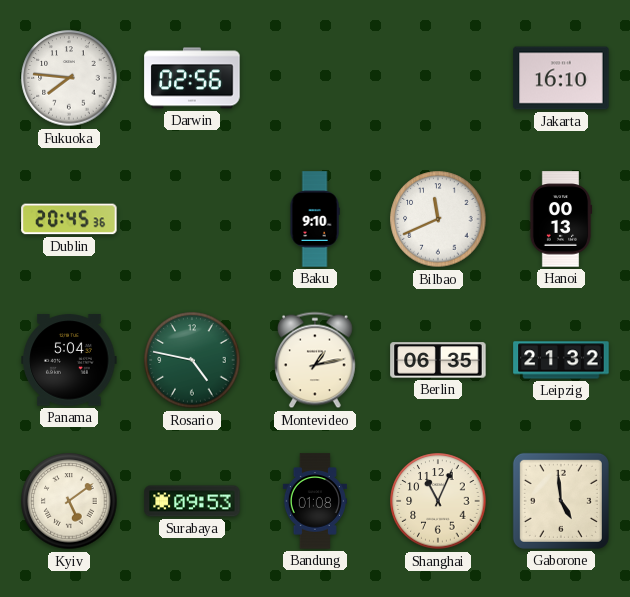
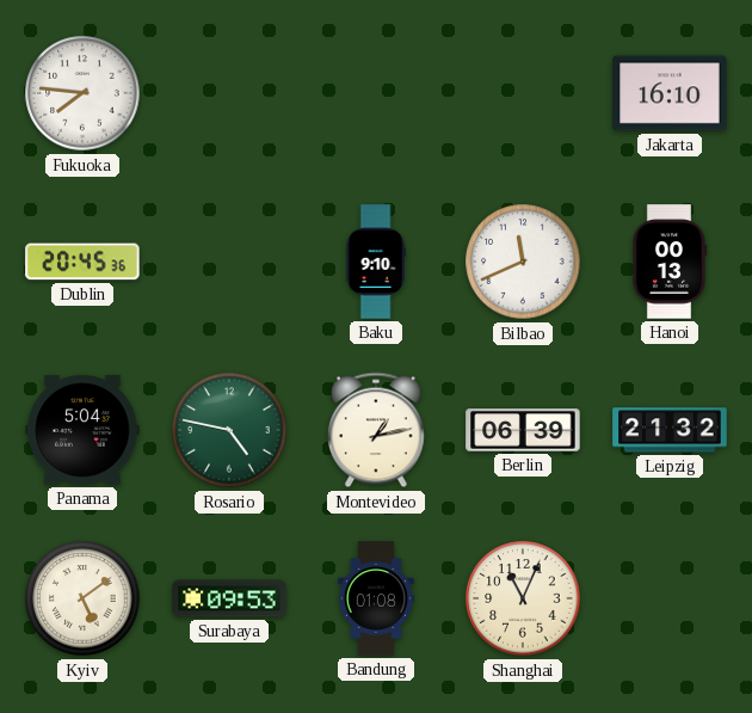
Darwin: 02:56 -> none
Berlin: 06:35 -> 06:39
Gaborone: 4:59 -> none
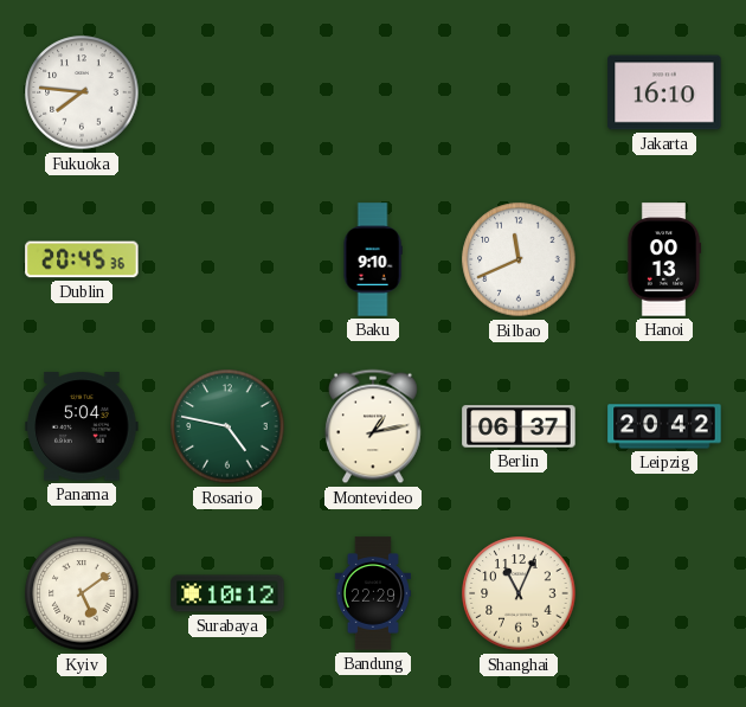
Berlin: 06:39 -> 06:37
Leipzig: 21:32 -> 20:42
Surabaya: 09:53 -> 10:12
Bandung: 01:08 -> 22:29
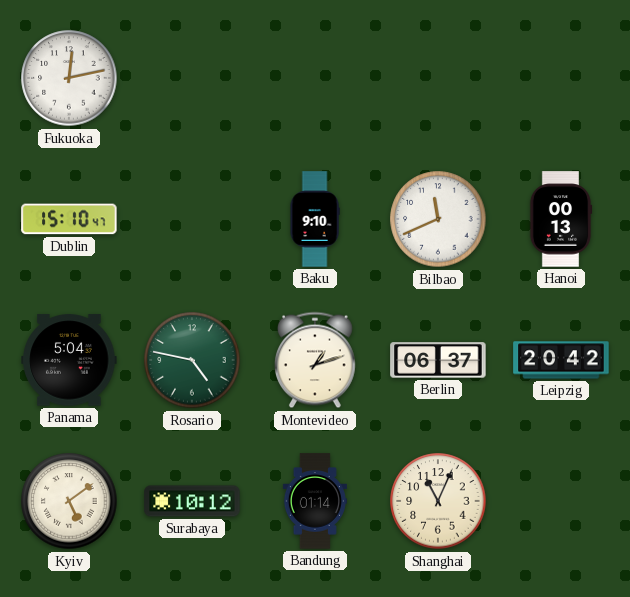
Fukuoka: 7:46 -> 12:13
Jakarta: 16:10 -> none
Dublin: 20:45 -> 15:10
Montevideo: 1:13 -> 1:12
Bandung: 22:29 -> 01:14
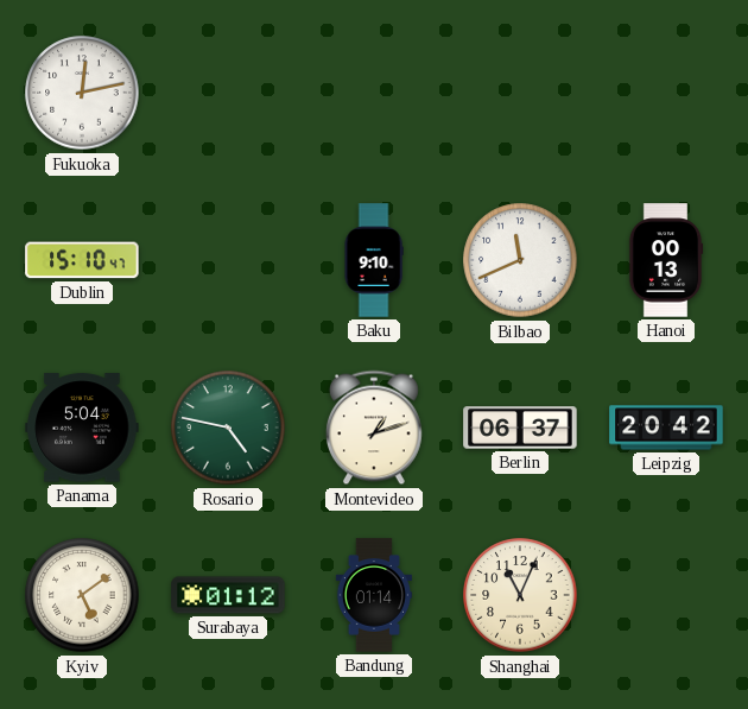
Surabaya: 10:12 -> 01:12
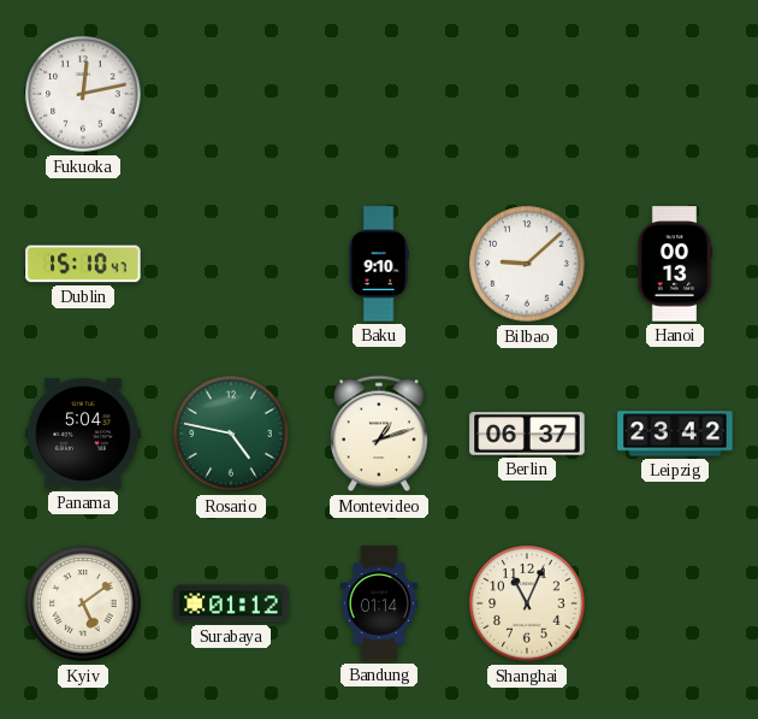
Bilbao: 11:41 -> 9:08
Leipzig: 20:42 -> 23:42
